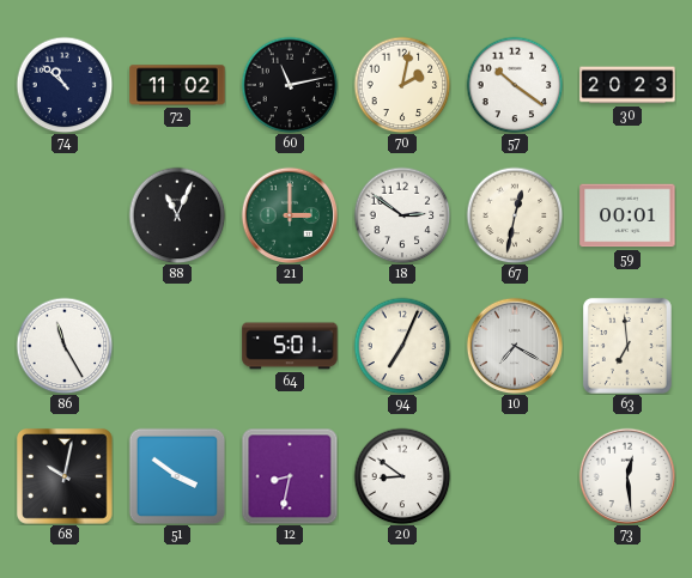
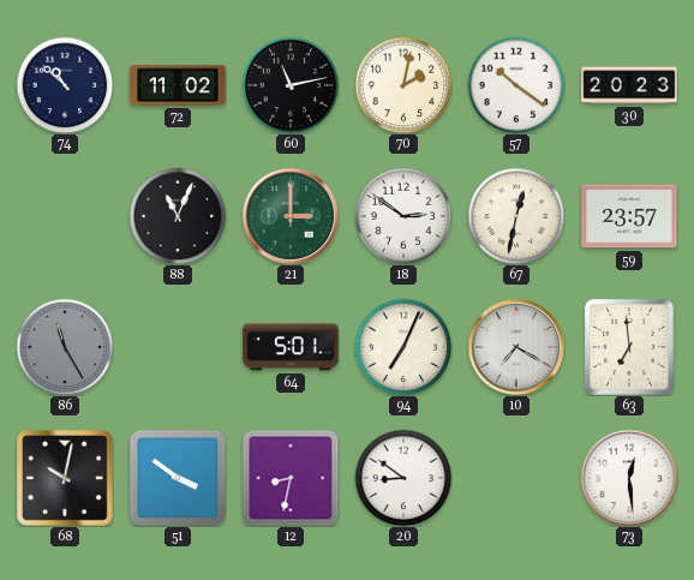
59: 00:01 -> 23:57
86 dial: white -> grey
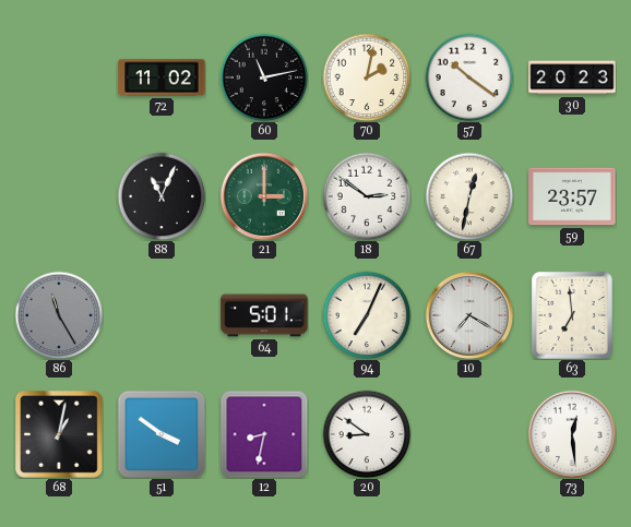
74: 10:52 -> none
68: 10:02 -> 1:02
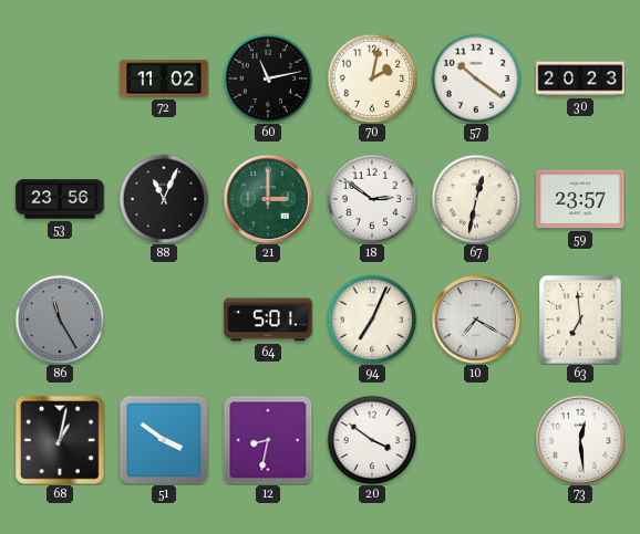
53: none -> 23:56
20: 8:51 -> 3:51
